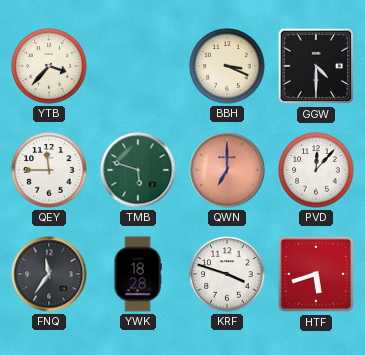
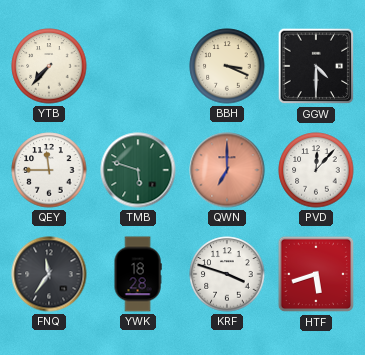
YTB: 3:37 -> 7:37
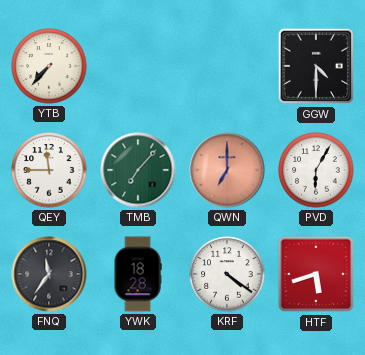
BBH: 3:19 -> none
TMB: 5:48 -> 7:07
PVD: 12:07 -> 6:05
KRF: 3:48 -> 4:21
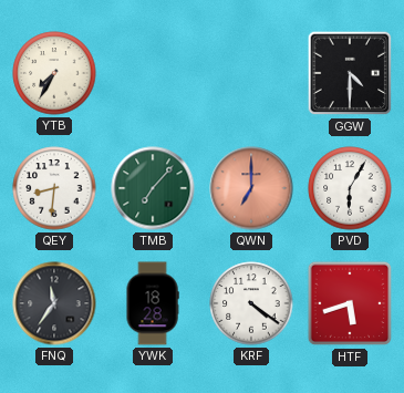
YTB: 7:37 -> 7:35
QEY: 11:45 -> 8:31
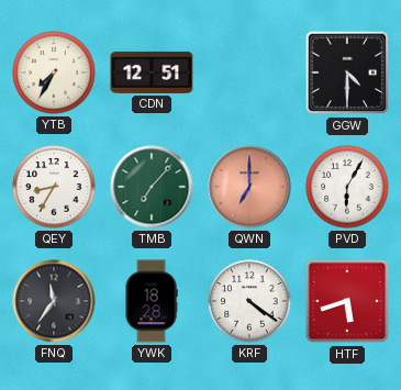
CDN: none -> 12:51
QEY: 8:31 -> 8:35
